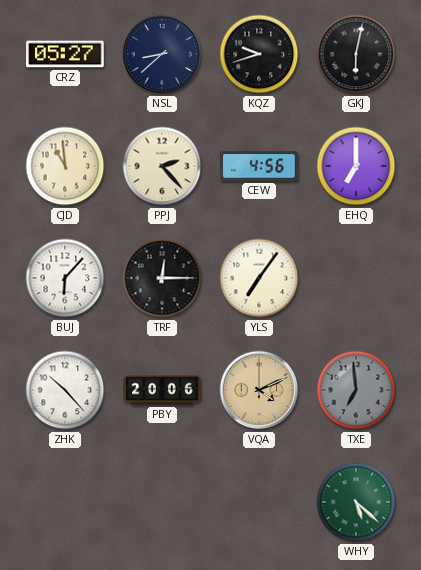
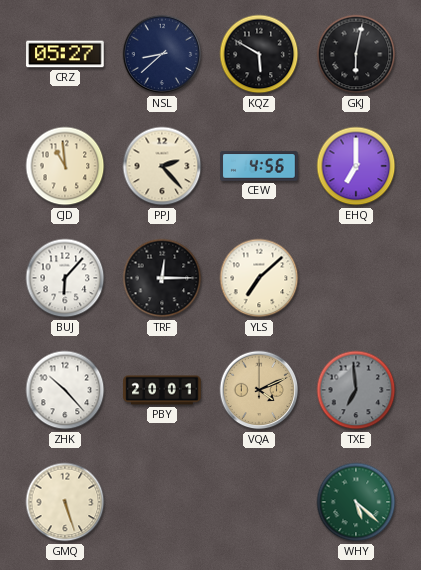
KQZ: 9:42 -> 5:50
YLS: 7:06 -> 7:08
PBY: 20:06 -> 20:01
GMQ: none -> 5:27
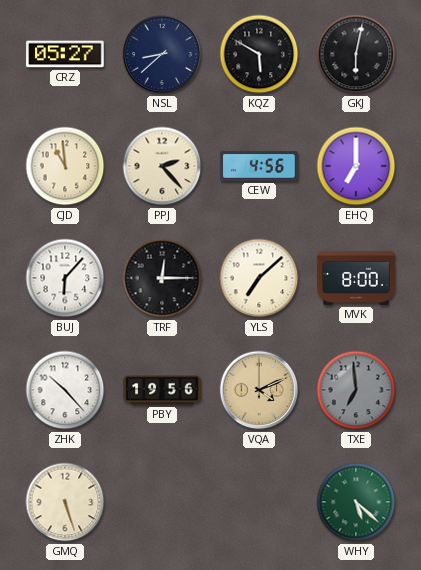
MVK: none -> 8:00
PBY: 20:01 -> 19:56
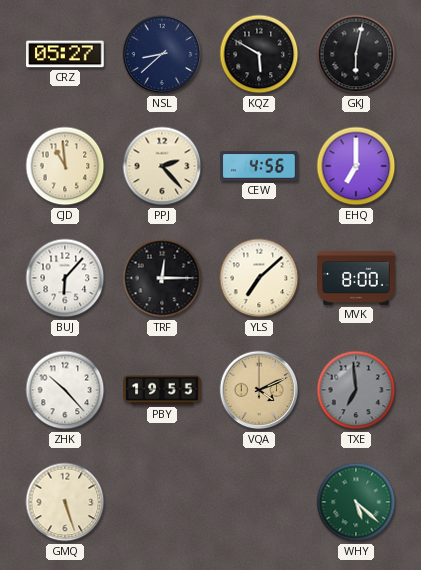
PBY: 19:56 -> 19:55
